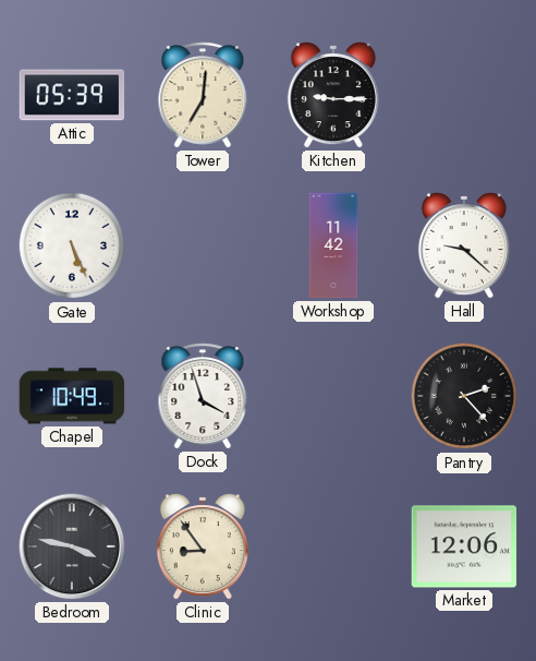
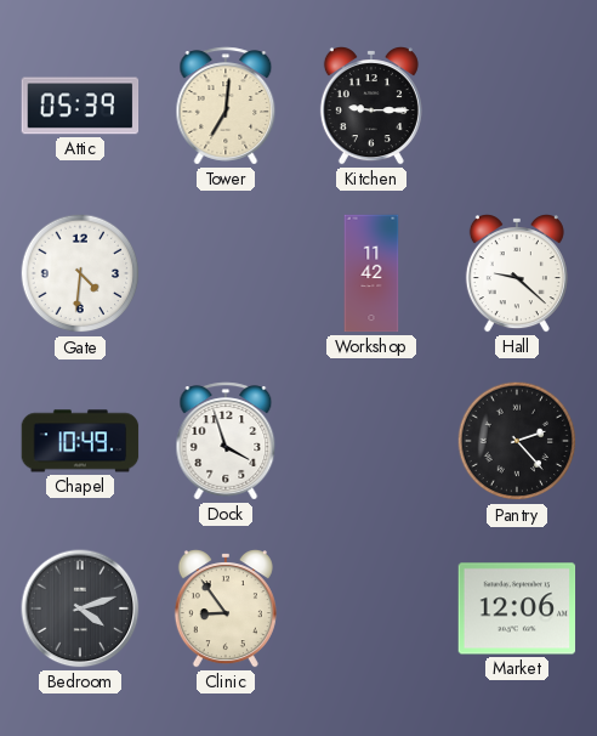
Gate: 5:26 -> 4:31
Bedroom: 3:47 -> 4:12
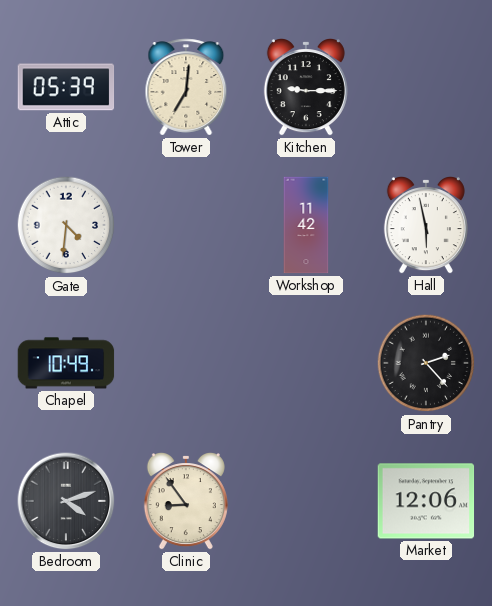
Hall: 9:22 -> 5:58
Dock: 3:57 -> none
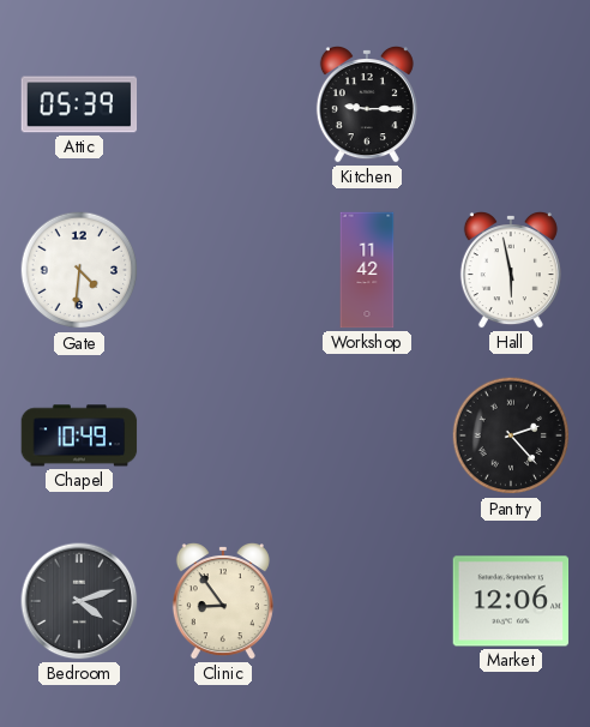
Tower: 7:01 -> none
